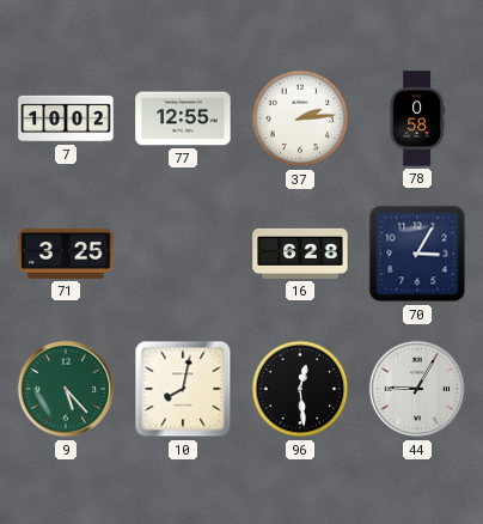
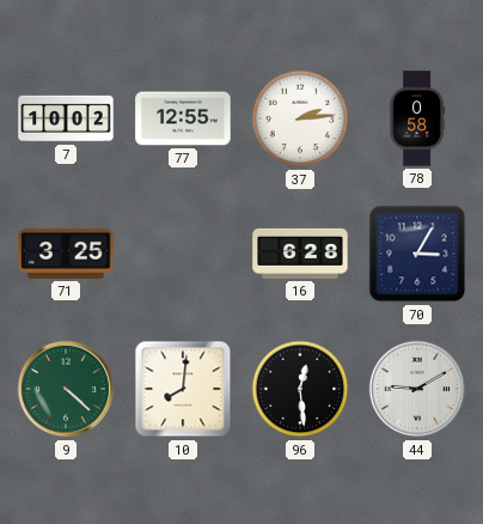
9: 5:23 -> 4:22
10: 8:02 -> 8:01
44: 9:05 -> 9:10
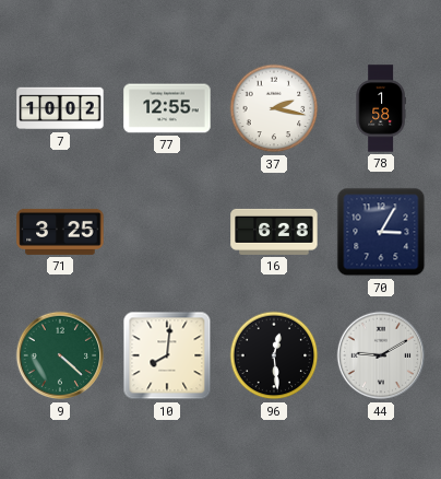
37: 2:14 -> 2:17
78: 0:58 -> 1:58
